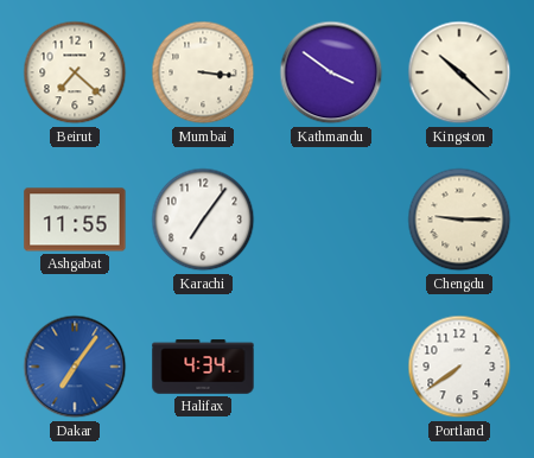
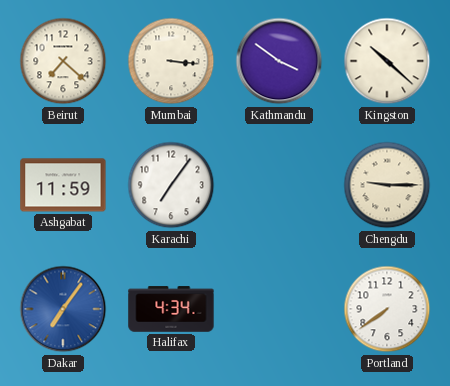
Ashgabat: 11:55 -> 11:59
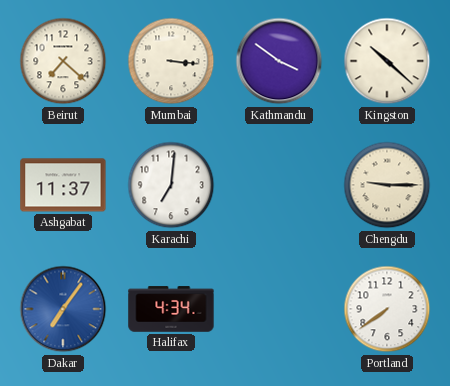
Ashgabat: 11:59 -> 11:37
Karachi: 7:06 -> 7:01
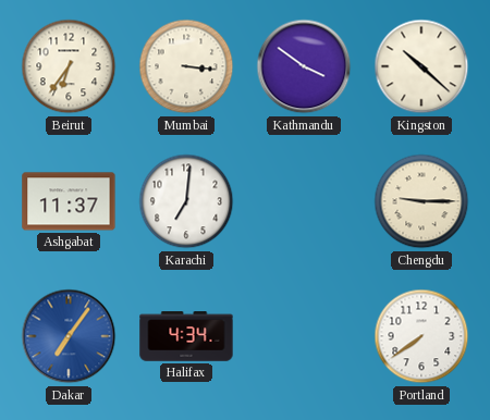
Beirut: 7:22 -> 6:36
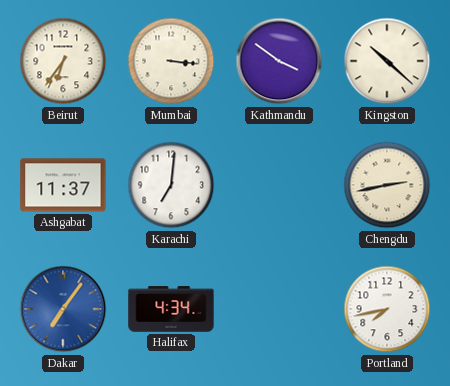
Chengdu: 9:15 -> 2:43
Portland: 7:39 -> 7:43
